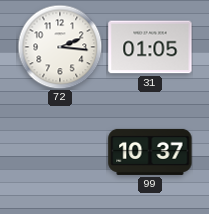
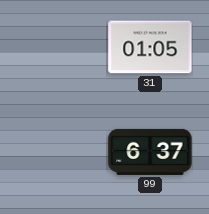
72: 2:16 -> none
99: 10:37 -> 6:37
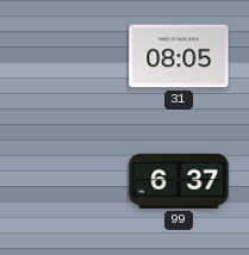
31: 01:05 -> 08:05
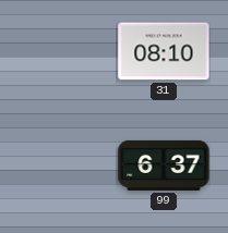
31: 08:05 -> 08:10
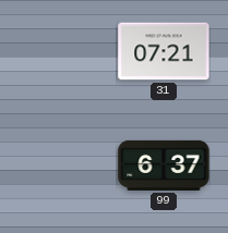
31: 08:10 -> 07:21
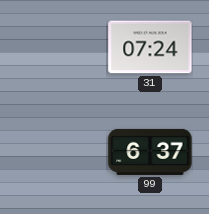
31: 07:21 -> 07:24
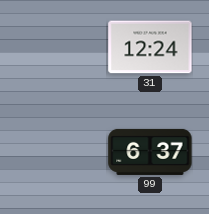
31: 07:24 -> 12:24
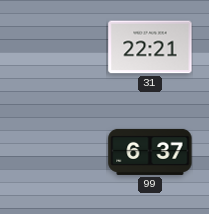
31: 12:24 -> 22:21
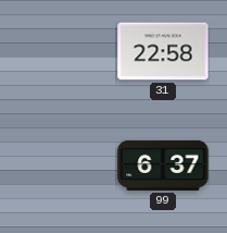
31: 22:21 -> 22:58
